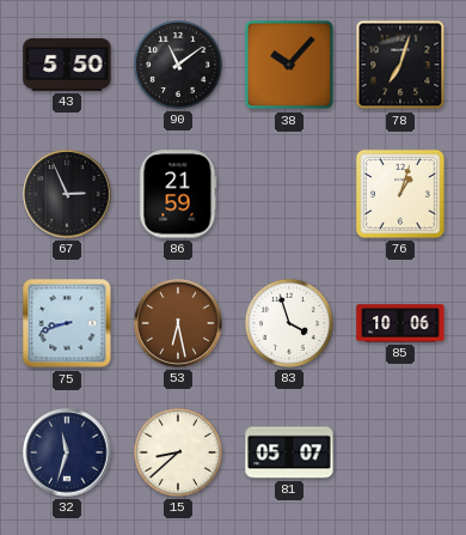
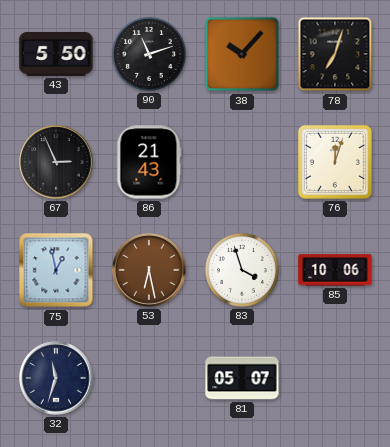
90: 11:09 -> 11:12
86: 21:59 -> 21:43
76: 1:03 -> 12:03
75: 8:42 -> 12:58
15: 8:38 -> none
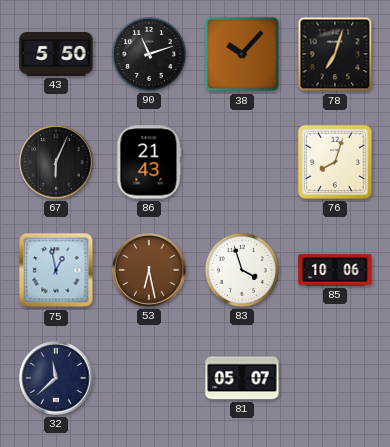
67: 2:56 -> 6:04
76: 12:03 -> 8:03
32: 11:33 -> 11:38
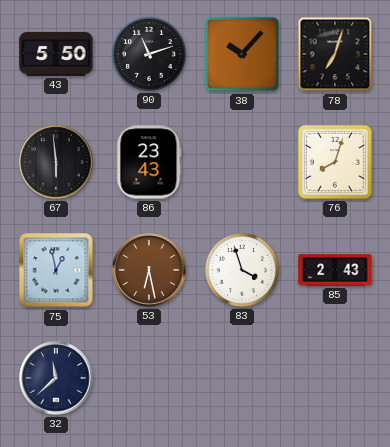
67: 6:04 -> 5:59
86: 21:43 -> 23:43
85: 10:06 -> 2:43
81: 05:07 -> none
